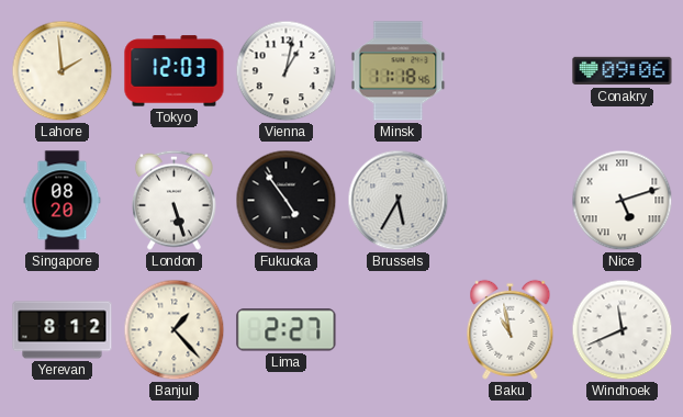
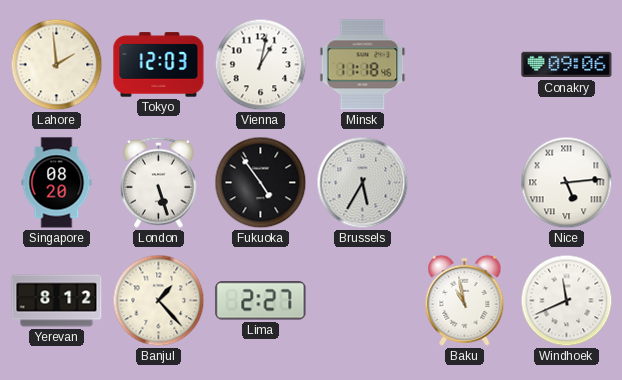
Nice: 5:12 -> 5:14
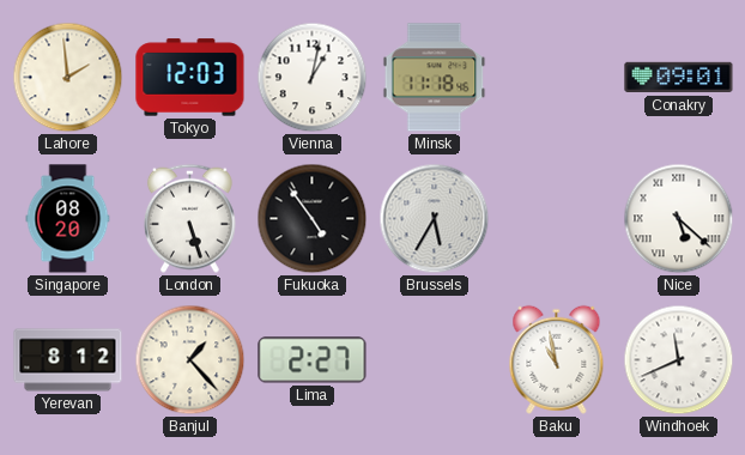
Conakry: 09:06 -> 09:01
Nice: 5:14 -> 5:22
